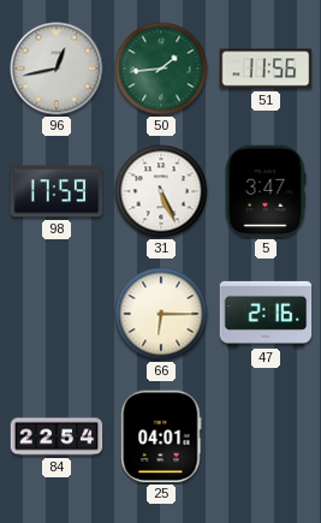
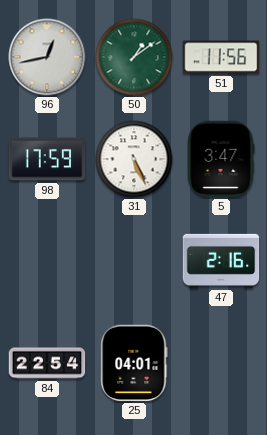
50: 1:44 -> 1:09
66: 6:15 -> none
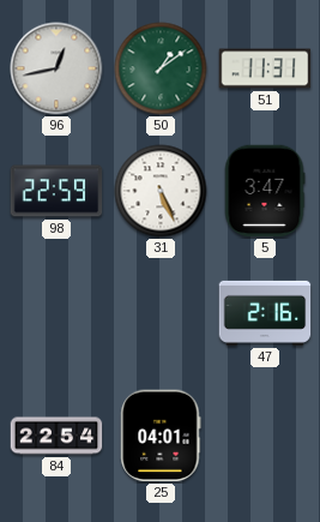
51: 11:56 -> 11:31
98: 17:59 -> 22:59
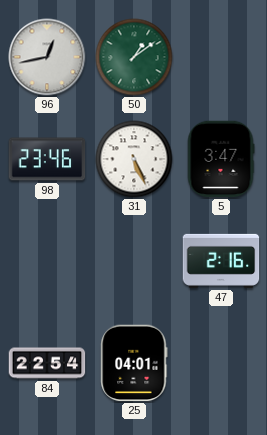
51: 11:31 -> none
98: 22:59 -> 23:46
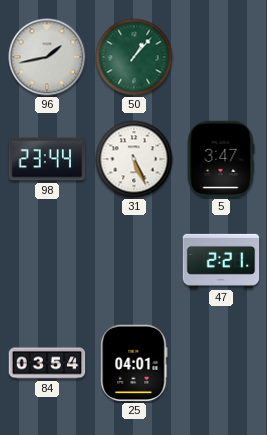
96: 12:43 -> 1:43
50: 1:09 -> 1:07
98: 23:46 -> 23:44
47: 2:16 -> 2:21
84: 22:54 -> 03:54
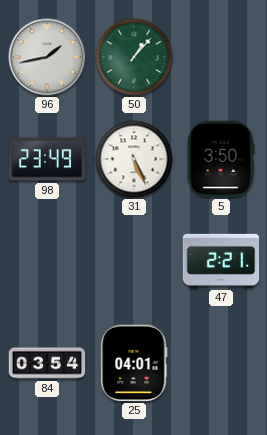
98: 23:44 -> 23:49
5: 3:47 -> 3:50
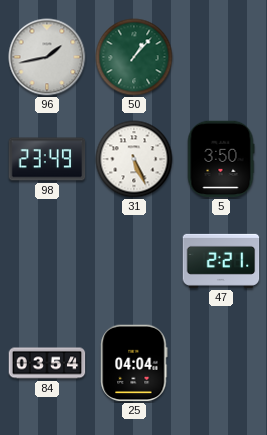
25: 04:01 -> 04:04
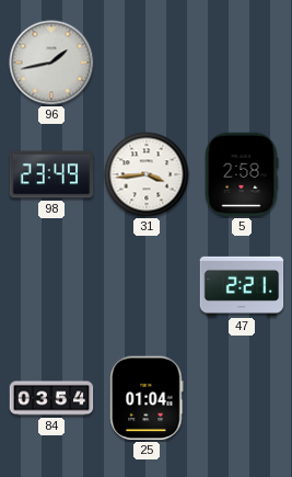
50: 1:07 -> none
31: 5:26 -> 3:44
5: 3:50 -> 2:58
25: 04:04 -> 01:04
